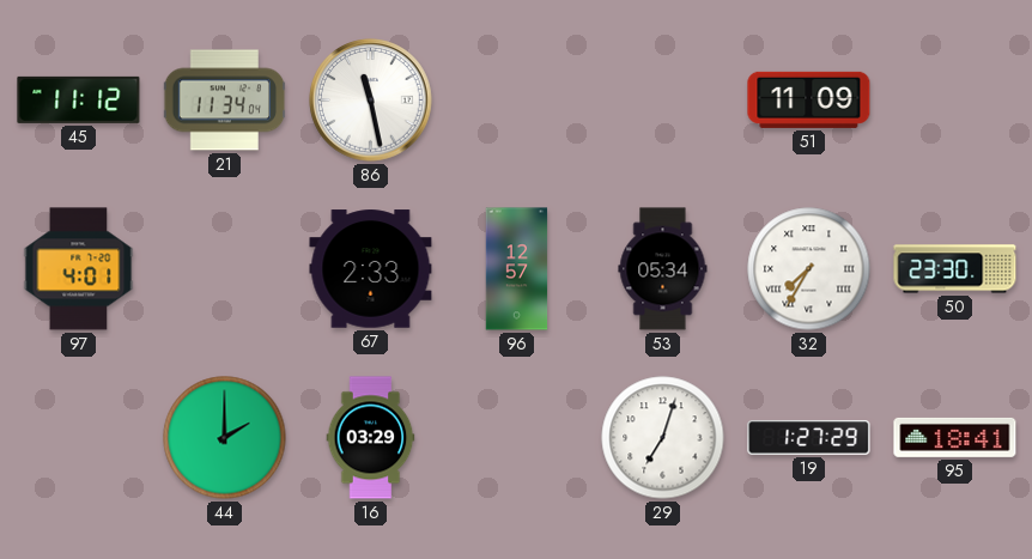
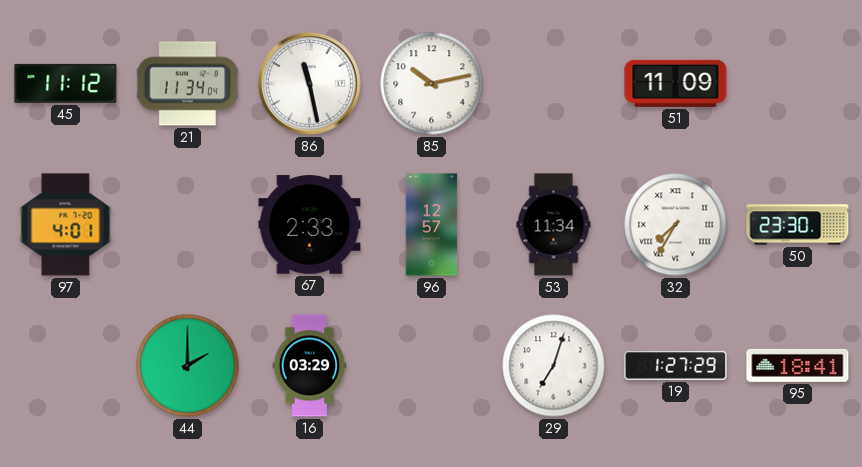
85: none -> 10:13
53: 05:34 -> 11:34
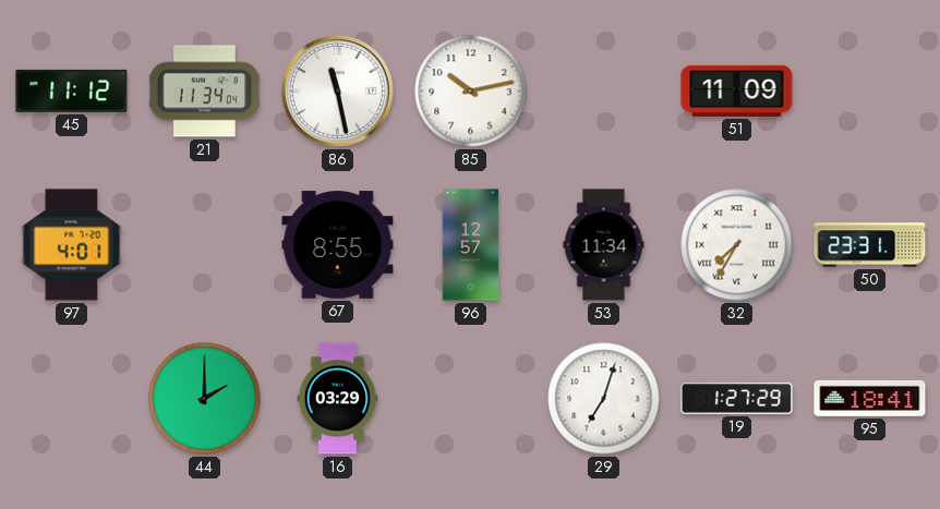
67: 2:33 -> 8:55
50: 23:30 -> 23:31
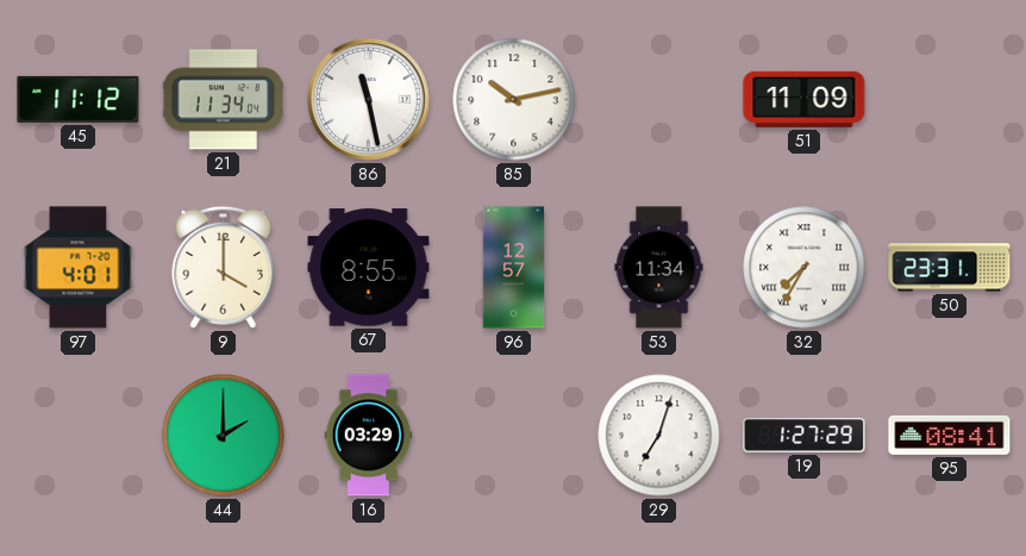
9: none -> 4:00
95: 18:41 -> 08:41
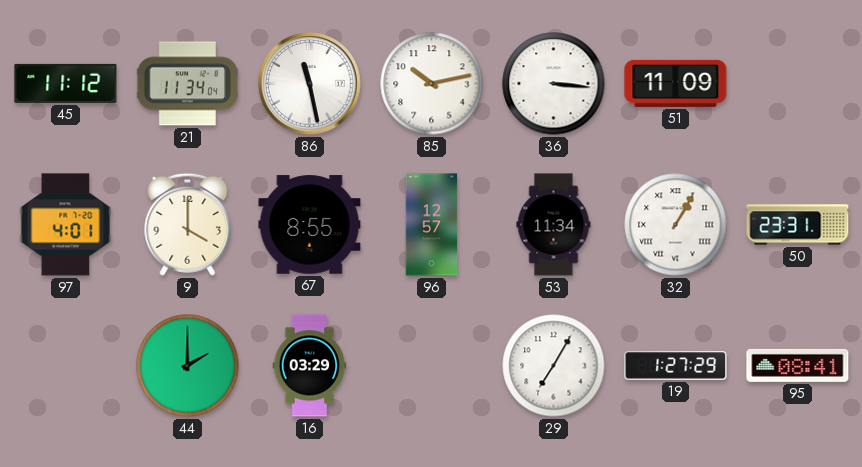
36: none -> 3:16
32: 7:35 -> 1:05
29: 7:03 -> 7:05
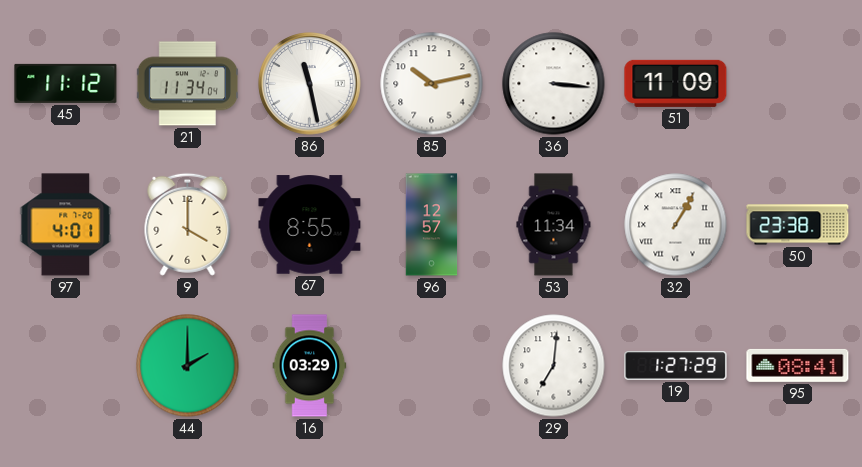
50: 23:31 -> 23:38
29: 7:05 -> 7:01
